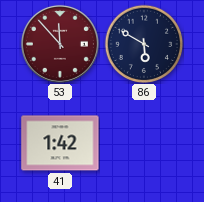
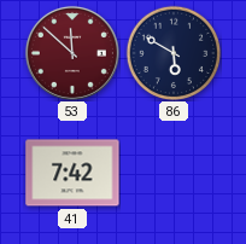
53: 11:53 -> 11:52
41: 1:42 -> 7:42
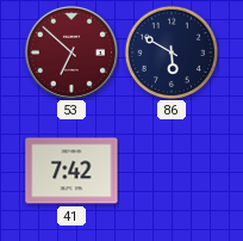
53: 11:52 -> 6:52
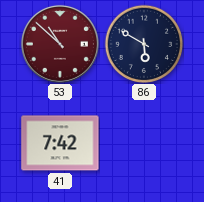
53: 6:52 -> 10:52
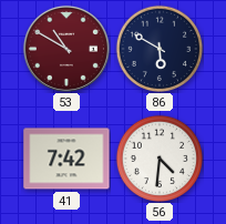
53: 10:52 -> 10:50
56: none -> 4:31
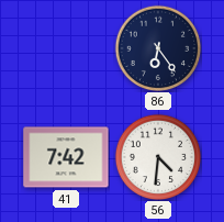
53: 10:50 -> none
86: 5:50 -> 6:24
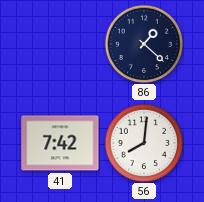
86: 6:24 -> 1:22
56: 4:31 -> 8:01
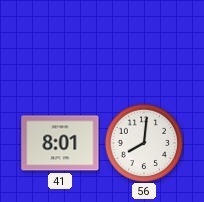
86: 1:22 -> none
41: 7:42 -> 8:01
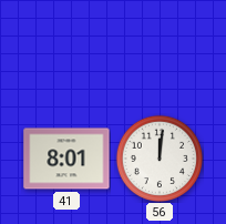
56: 8:01 -> 12:01
